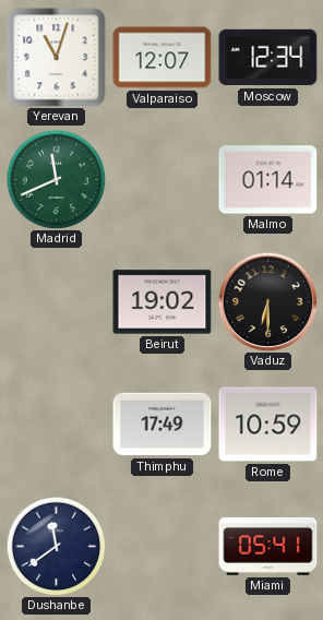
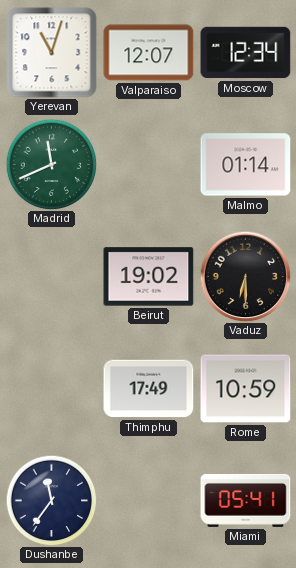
Dushanbe: 11:39 -> 11:36
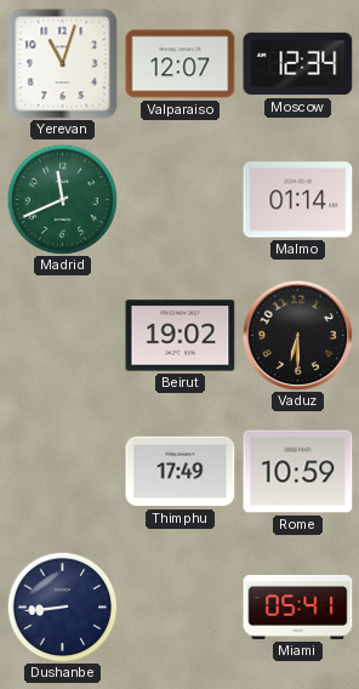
Dushanbe: 11:36 -> 8:44
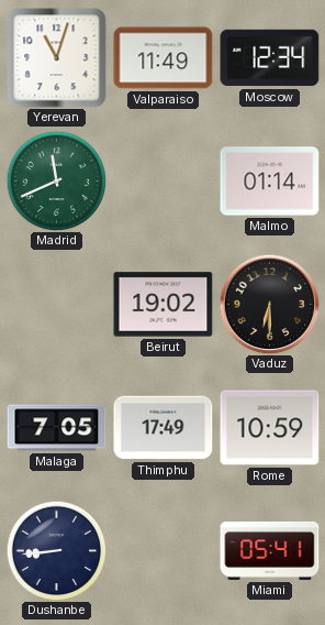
Valparaiso: 12:07 -> 11:49
Malaga: none -> 7:05
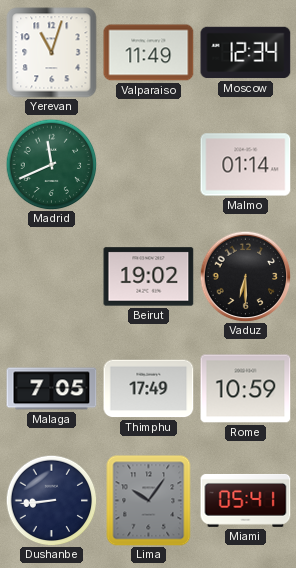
Lima: none -> 10:06
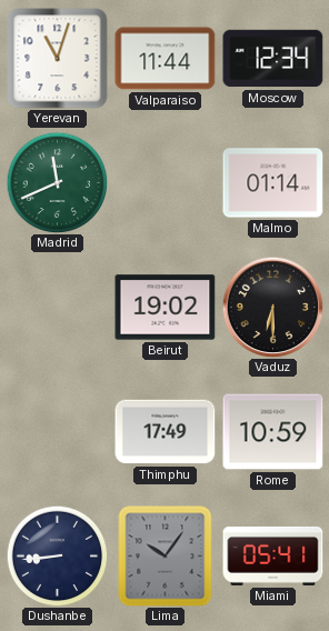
Valparaiso: 11:49 -> 11:44
Malaga: 7:05 -> none
